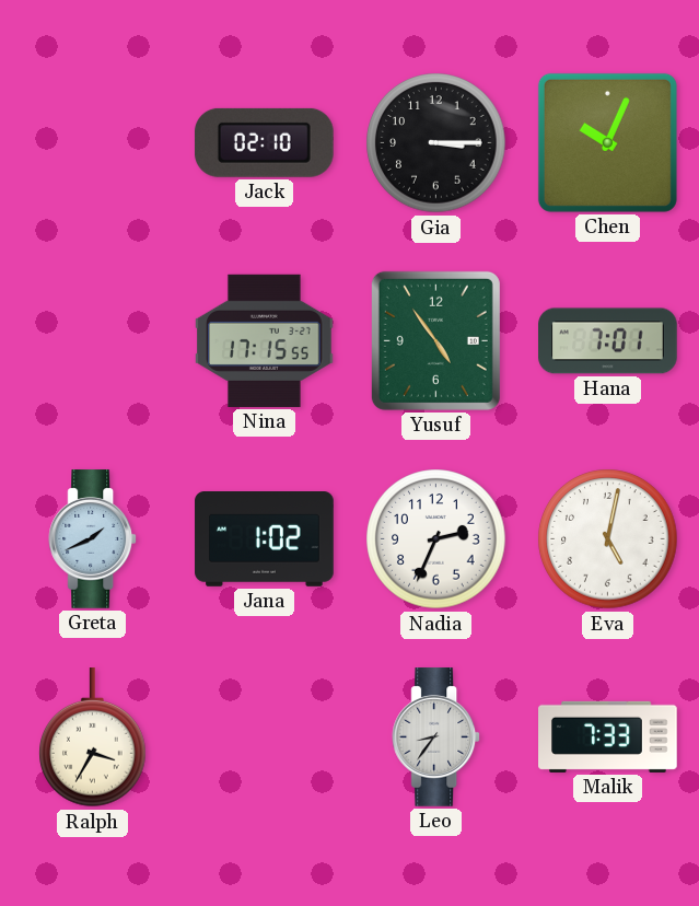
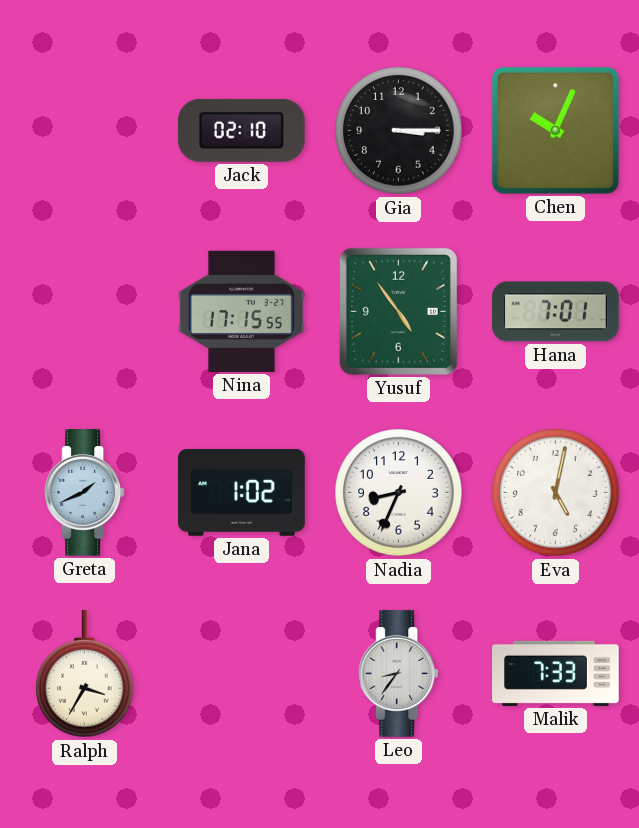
Nadia: 2:34 -> 8:34
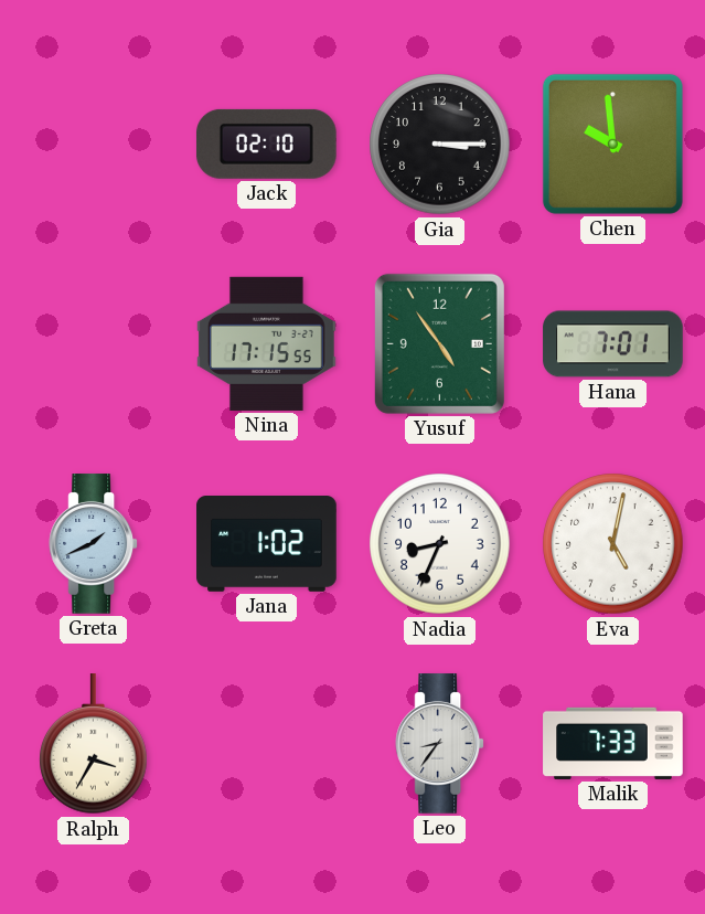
Chen: 10:04 -> 9:59
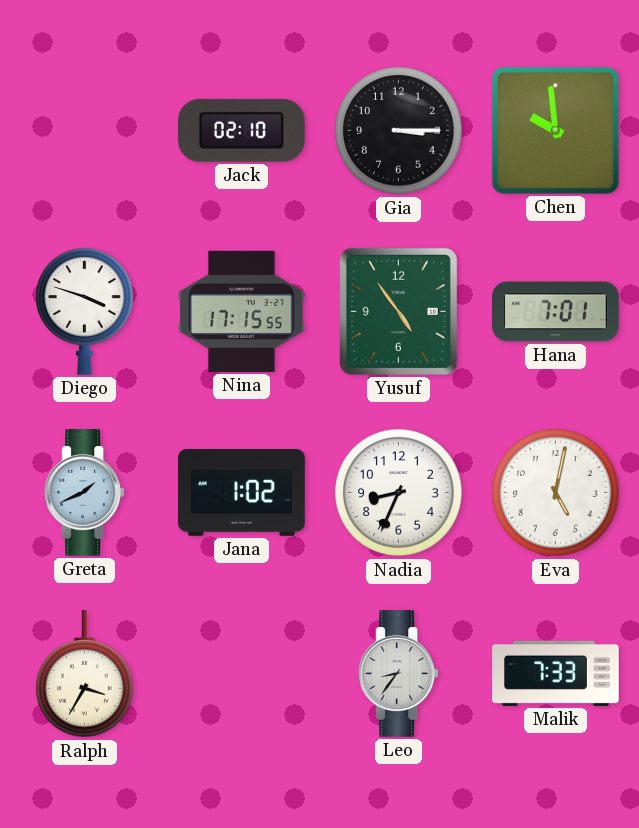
Diego: none -> 3:48
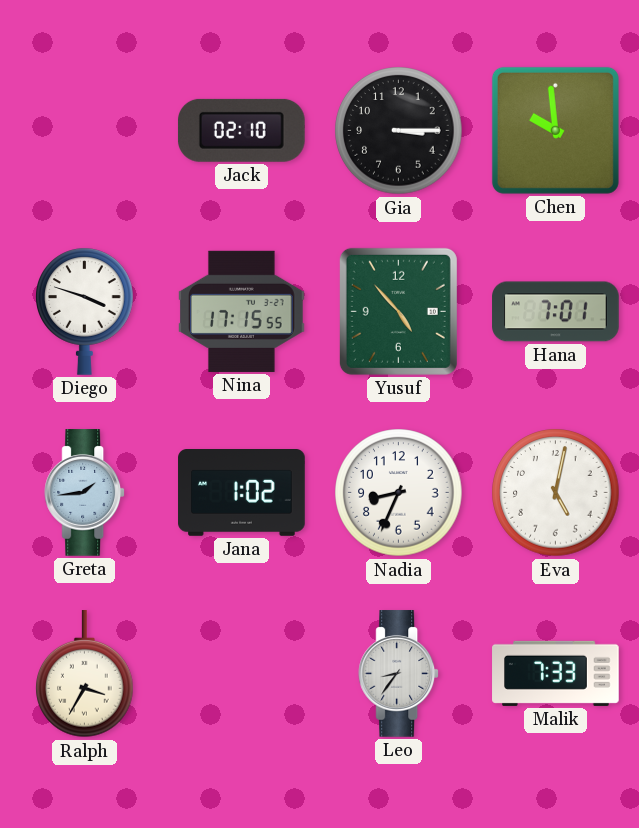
Yusuf: 4:54 -> 4:53
Greta: 1:41 -> 1:44
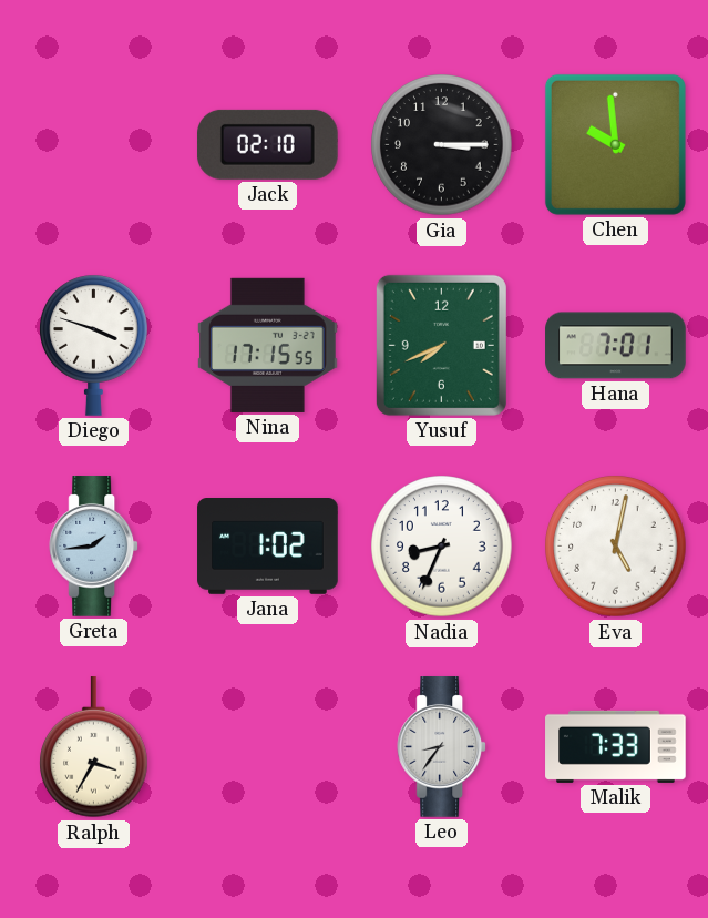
Yusuf: 4:53 -> 7:41
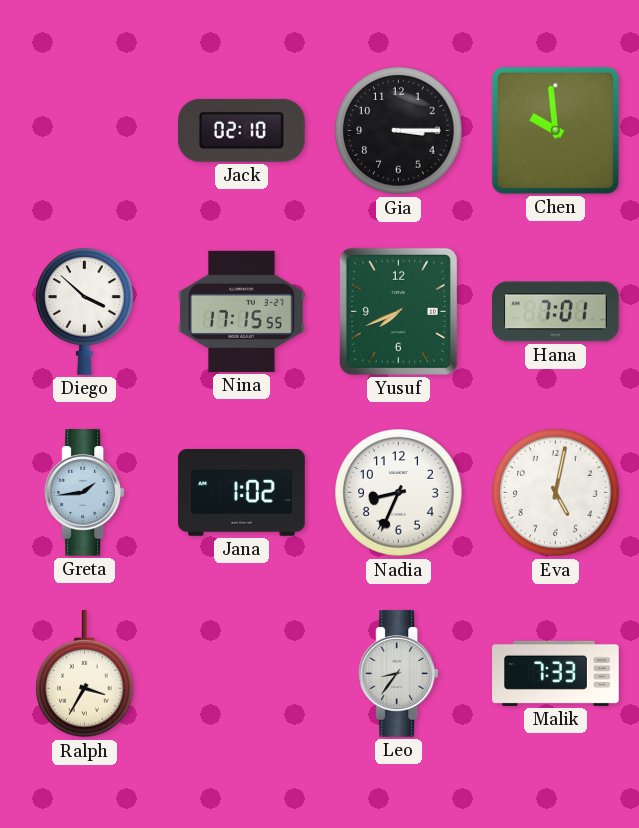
Diego: 3:48 -> 3:52
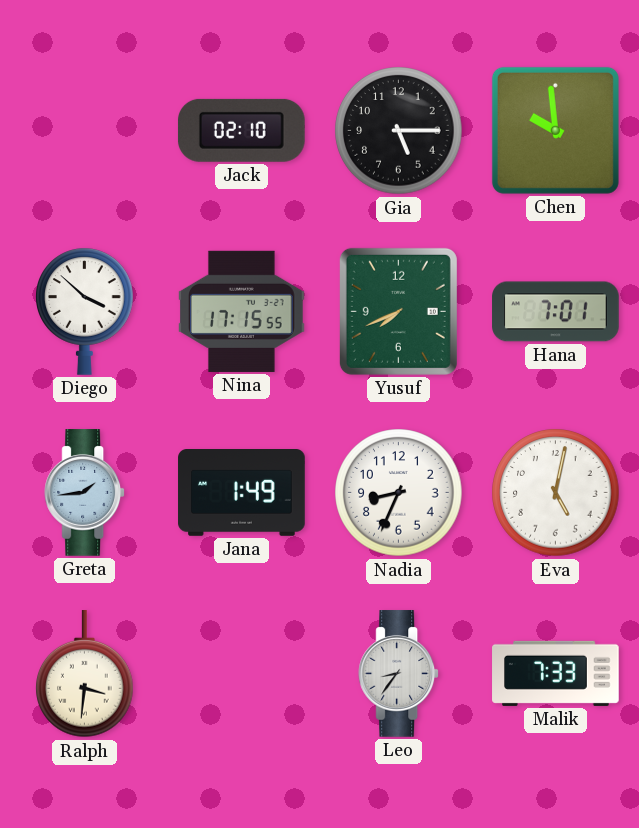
Gia: 3:15 -> 5:15
Jana: 1:02 -> 1:49
Ralph: 3:35 -> 3:31
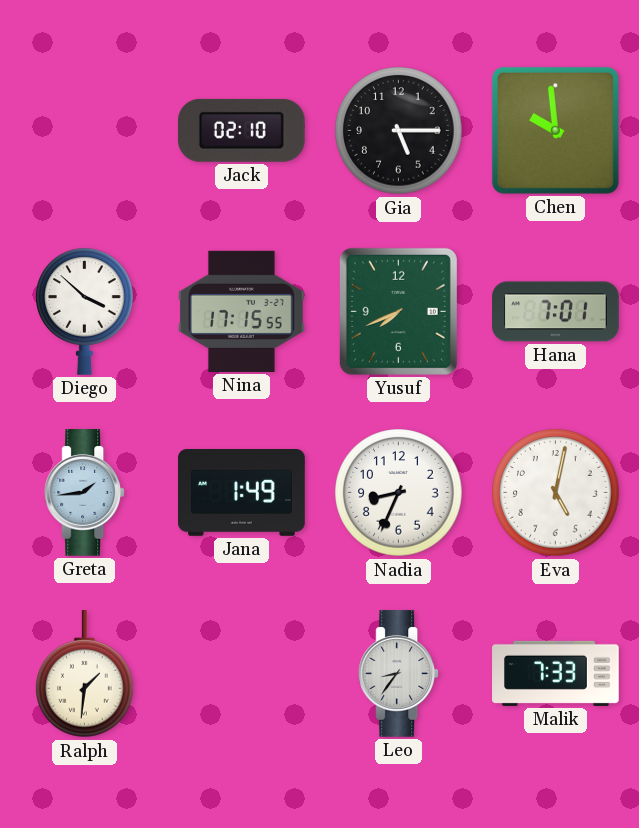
Ralph: 3:31 -> 1:31
